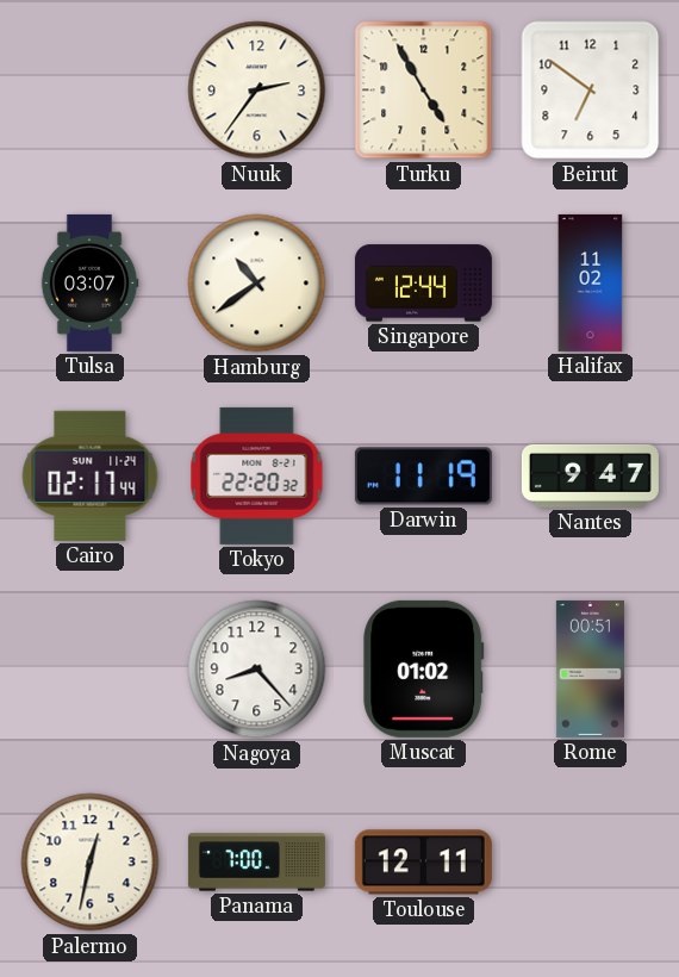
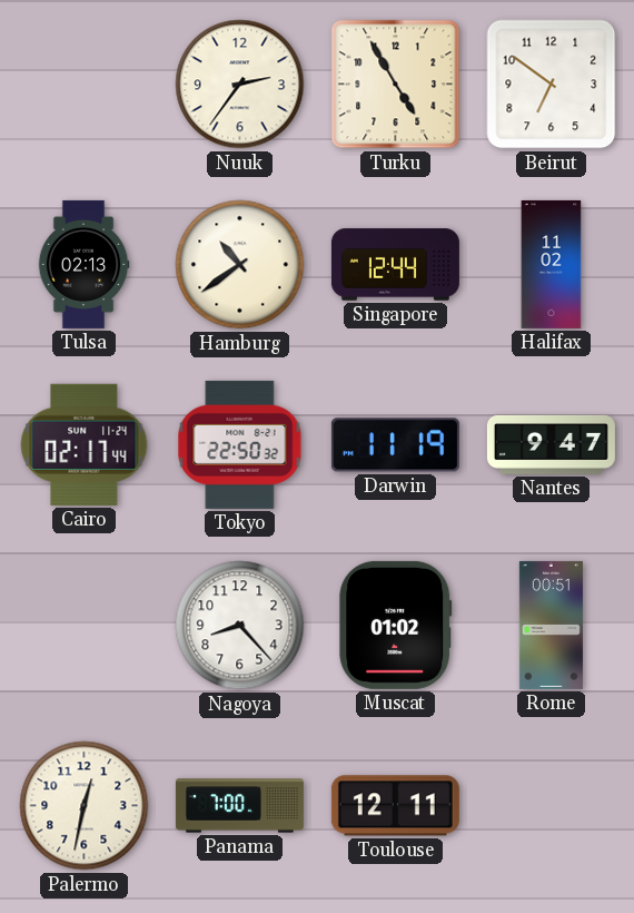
Tulsa: 03:07 -> 02:13
Tokyo: 22:20 -> 22:50
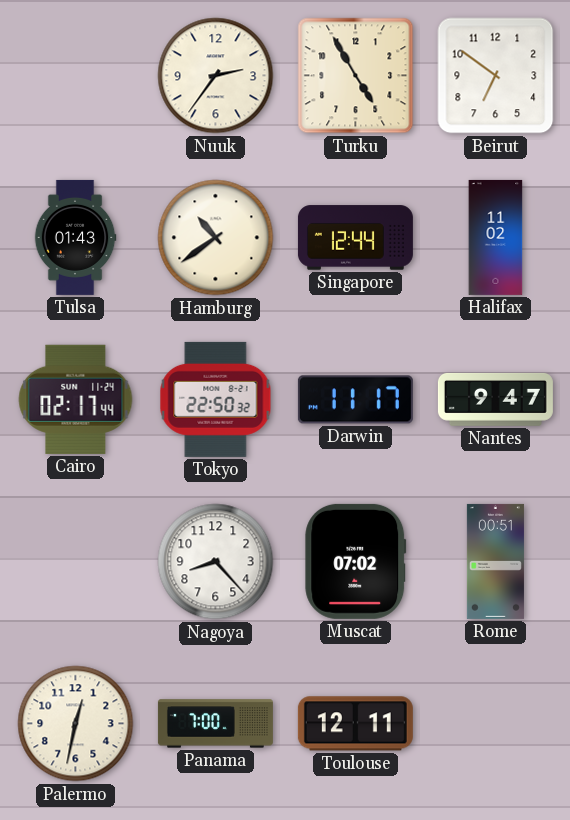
Tulsa: 02:13 -> 01:43
Darwin: 11:19 -> 11:17
Muscat: 01:02 -> 07:02
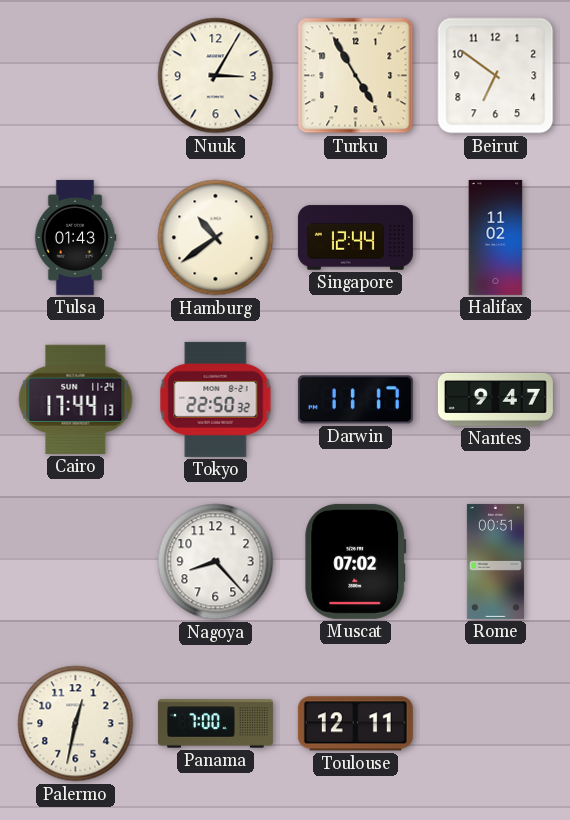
Nuuk: 2:36 -> 3:05
Cairo: 02:17 -> 17:44
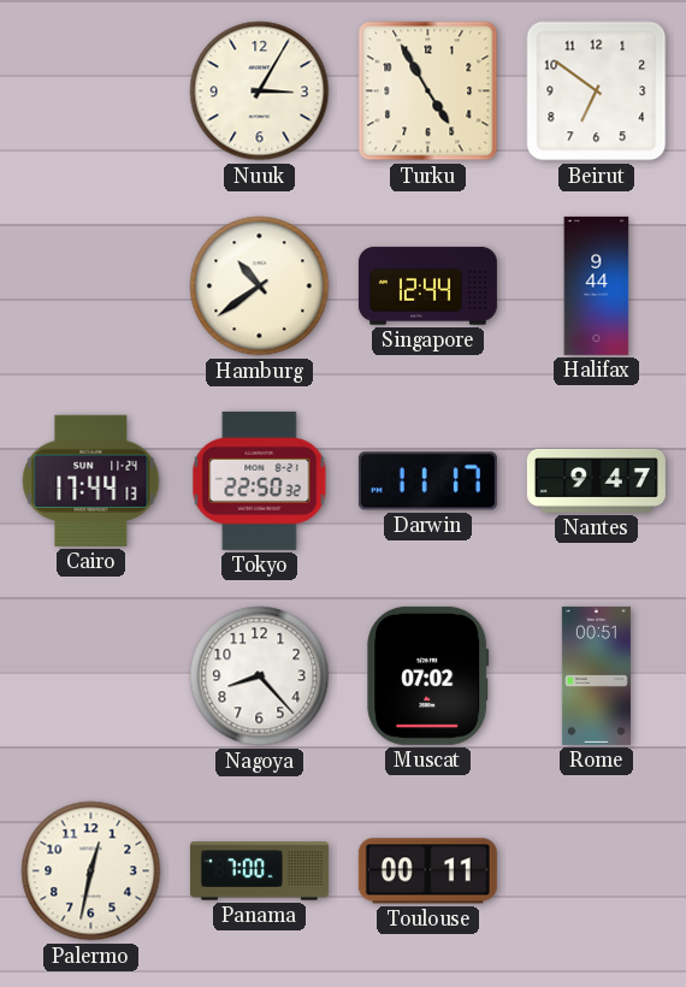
Tulsa: 01:43 -> none
Halifax: 11:02 -> 9:44
Toulouse: 12:11 -> 00:11
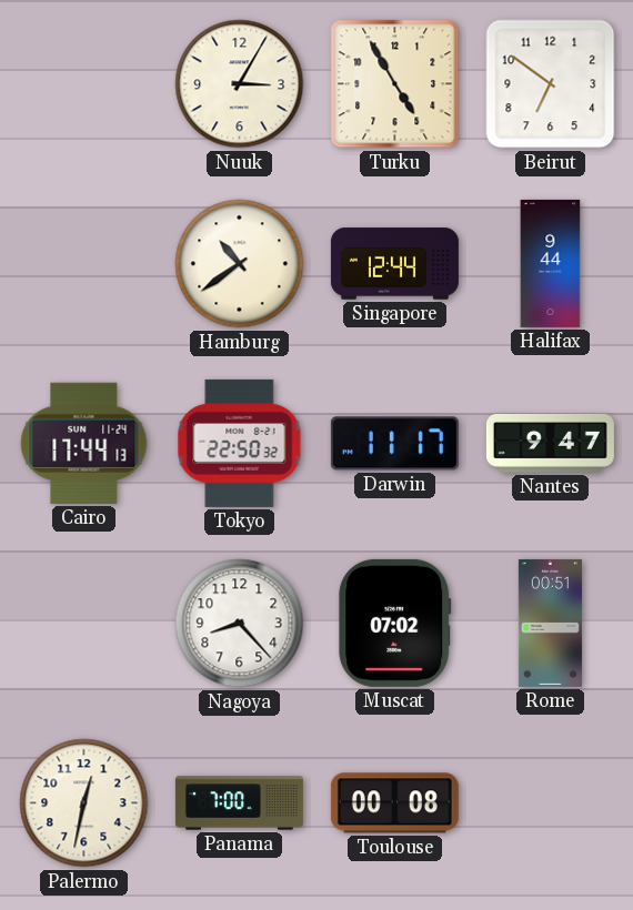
Toulouse: 00:11 -> 00:08
